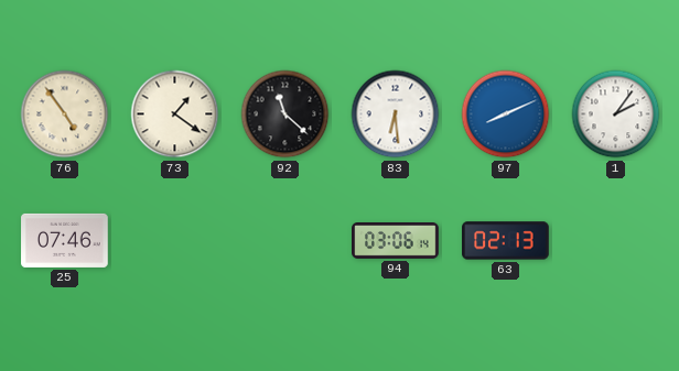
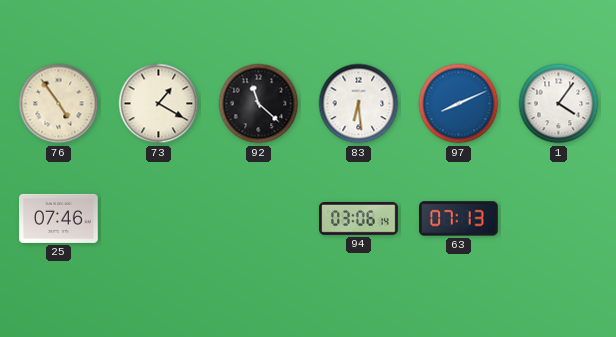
73: 1:21 -> 1:20
1: 2:06 -> 4:06
63: 02:13 -> 07:13
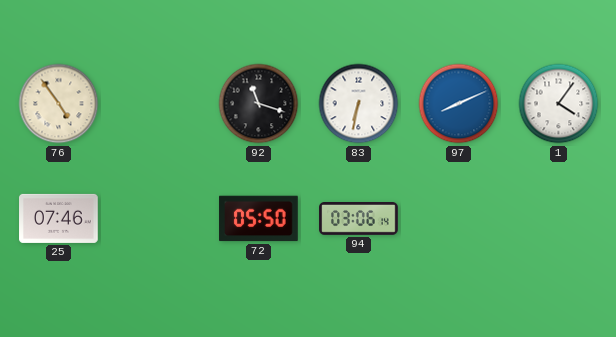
73: 1:20 -> none
92: 11:22 -> 11:18
83: 6:29 -> 6:32
72: none -> 05:50
63: 07:13 -> none
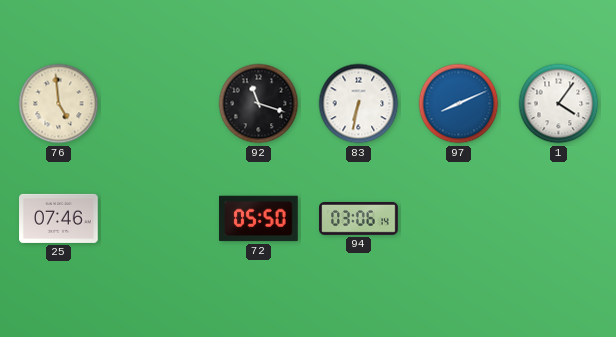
76: 4:54 -> 4:59
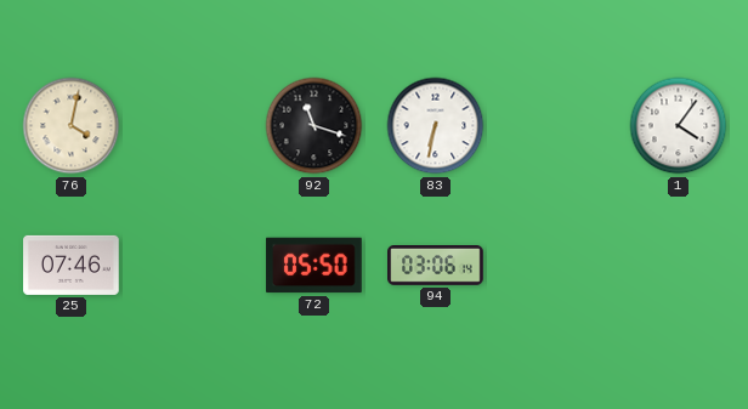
76: 4:59 -> 4:02
97: 8:11 -> none
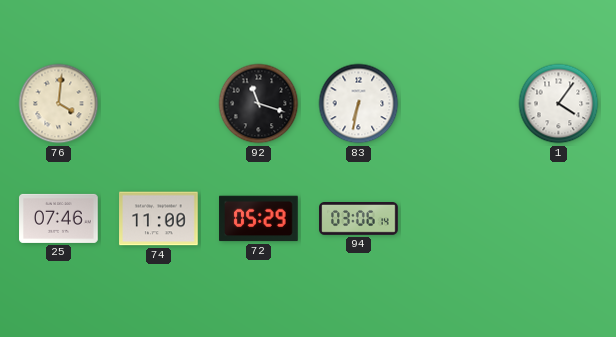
76: 4:02 -> 4:01
74: none -> 11:00
72: 05:50 -> 05:29
